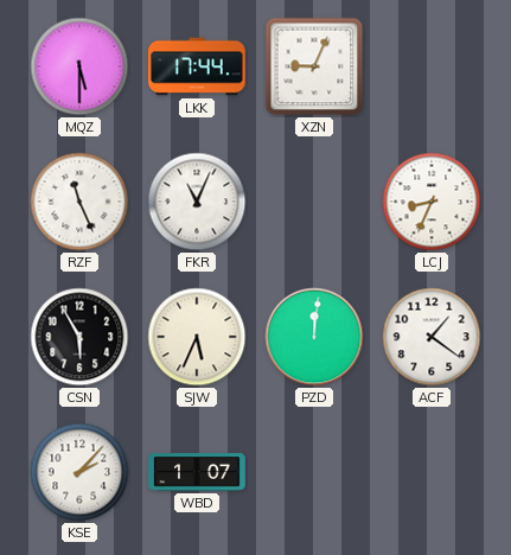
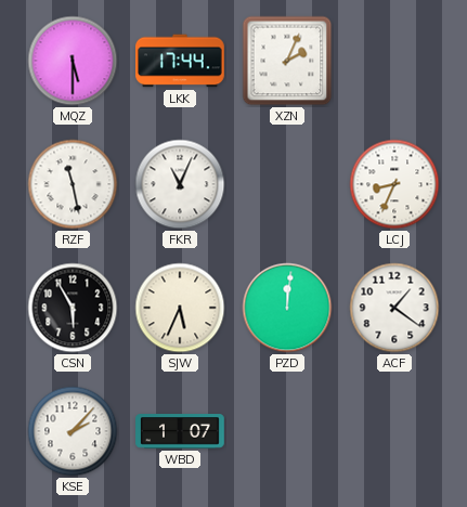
XZN: 9:04 -> 2:04
RZF: 11:26 -> 11:28
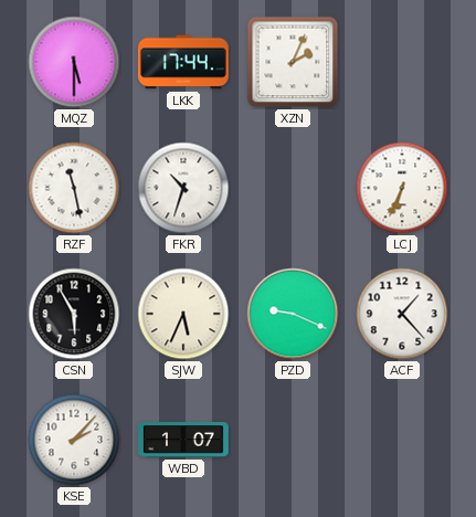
FKR: 11:04 -> 10:33
LCJ: 8:34 -> 6:34
PZD: 12:01 -> 9:19
ACF: 1:21 -> 1:23
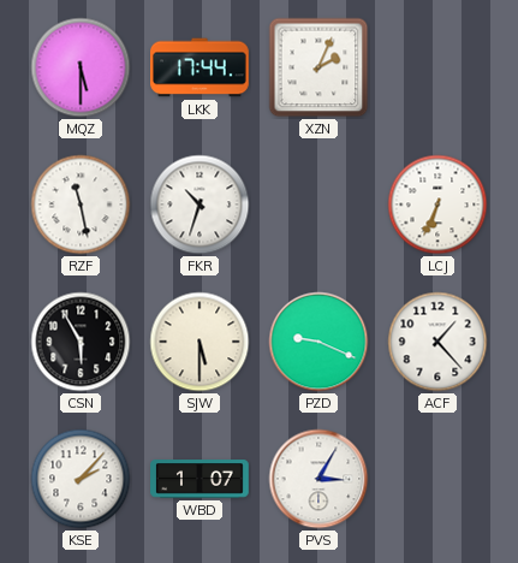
SJW: 5:34 -> 5:30
PVS: none -> 3:05
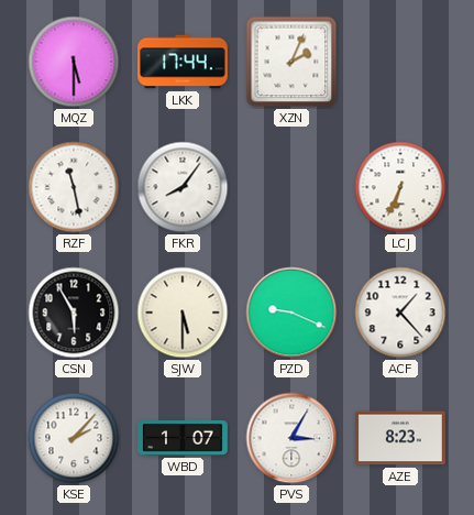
FKR: 10:33 -> 8:06
AZE: none -> 8:23
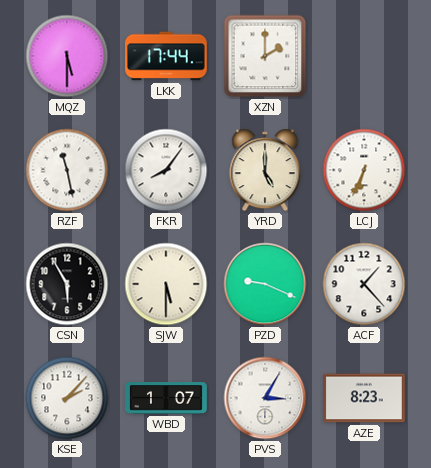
XZN: 2:04 -> 2:00
YRD: none -> 5:00
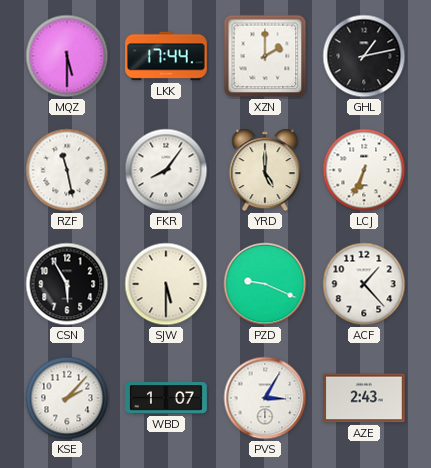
GHL: none -> 1:13
AZE: 8:23 -> 2:43
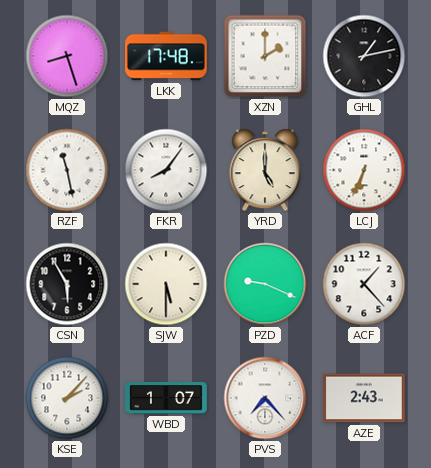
MQZ: 5:30 -> 8:27
LKK: 17:44 -> 17:48
PVS: 3:05 -> 7:23
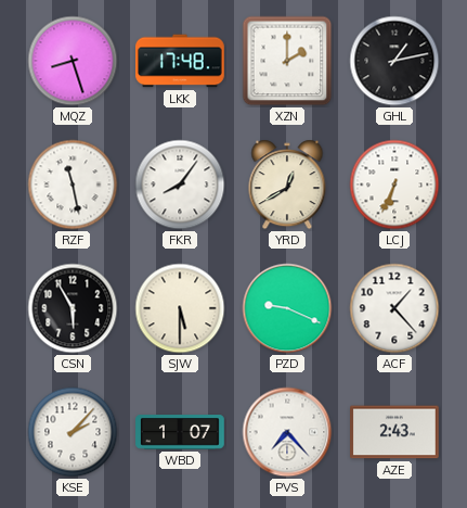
YRD: 5:00 -> 12:40
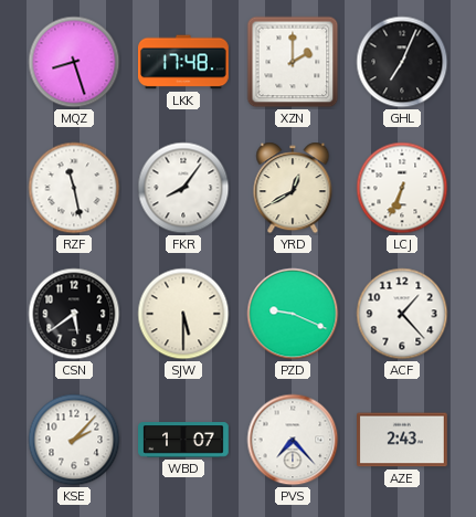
GHL: 1:13 -> 7:04
CSN: 5:55 -> 5:39
